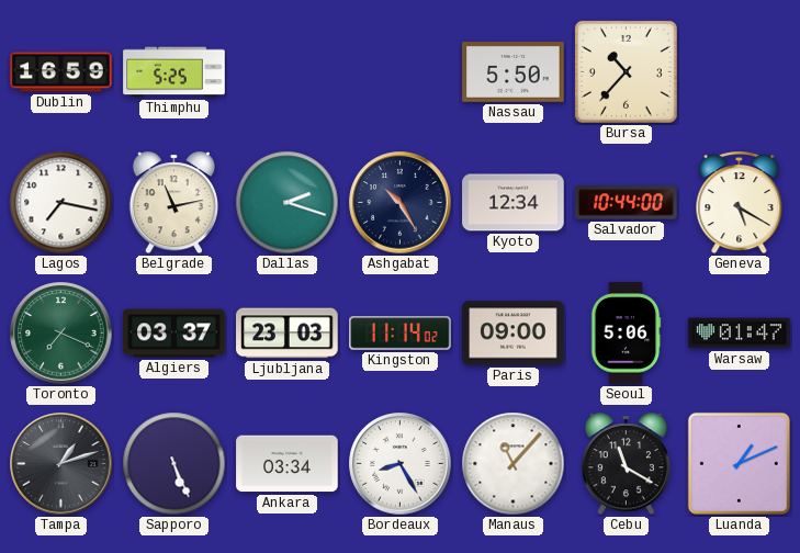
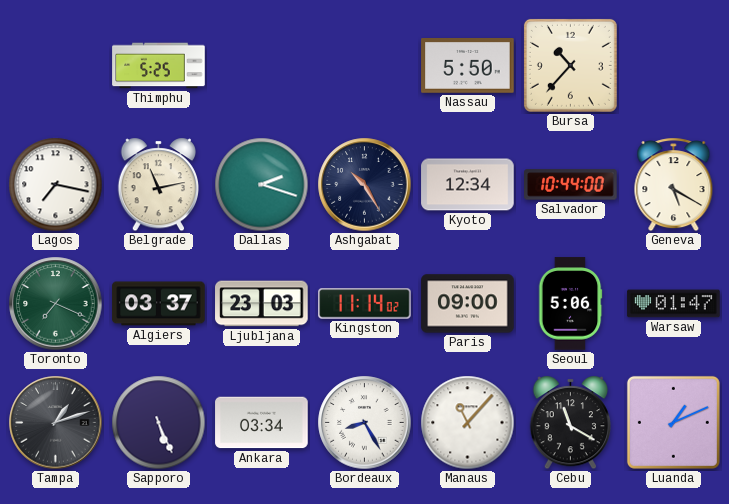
Dublin: 16:59 -> none
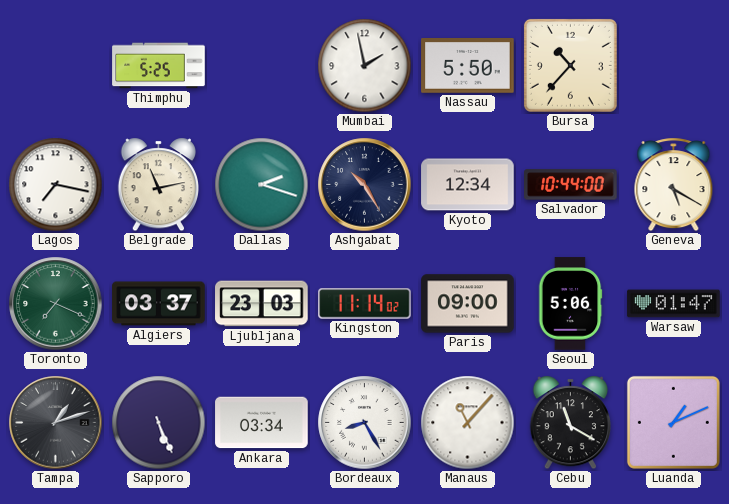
Mumbai: none -> 1:58
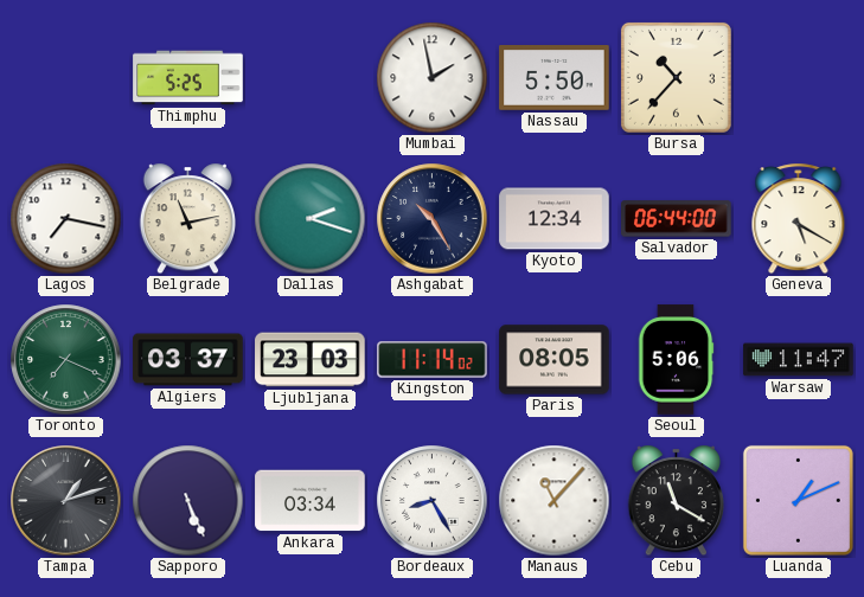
Salvador: 10:44 -> 06:44
Paris: 09:00 -> 08:05
Warsaw: 01:47 -> 11:47
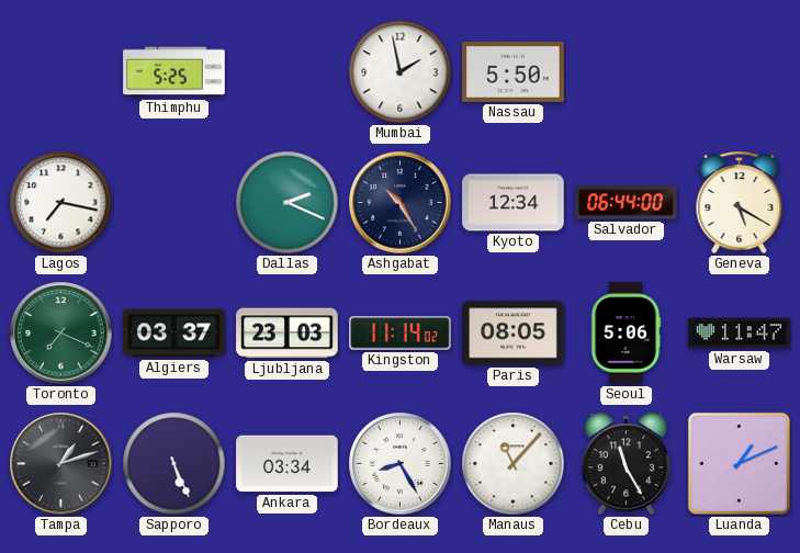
Bursa: 10:37 -> none
Belgrade: 11:13 -> none
Dallas: 2:18 -> 2:19
Cebu: 11:20 -> 11:25
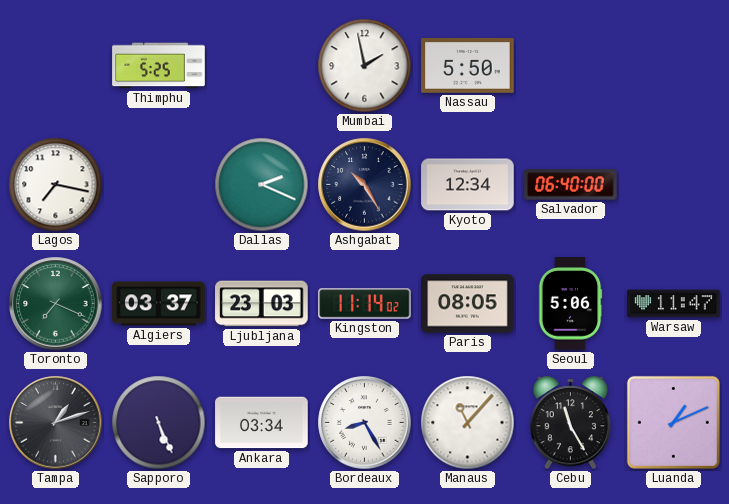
Salvador: 06:44 -> 06:40
Geneva: 5:20 -> none
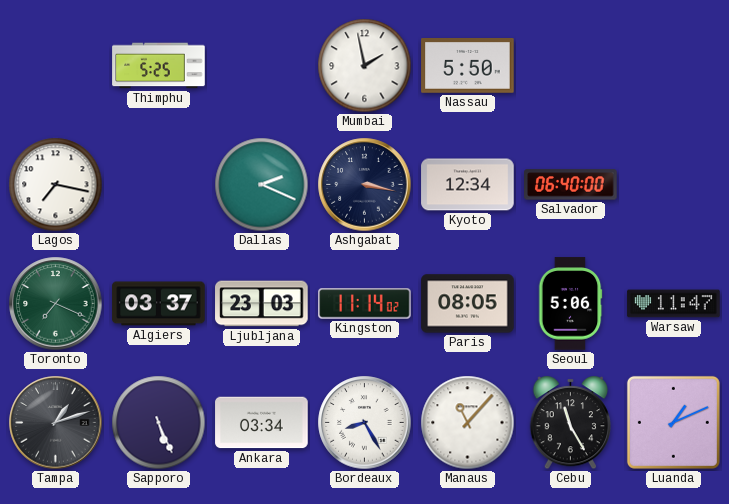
Ashgabat: 10:25 -> 3:17
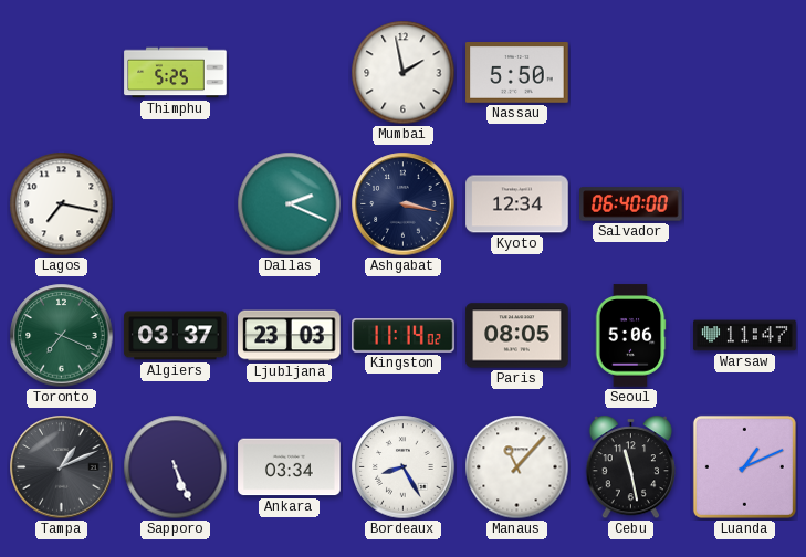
Tampa: 1:12 -> 1:11
Cebu: 11:25 -> 11:28
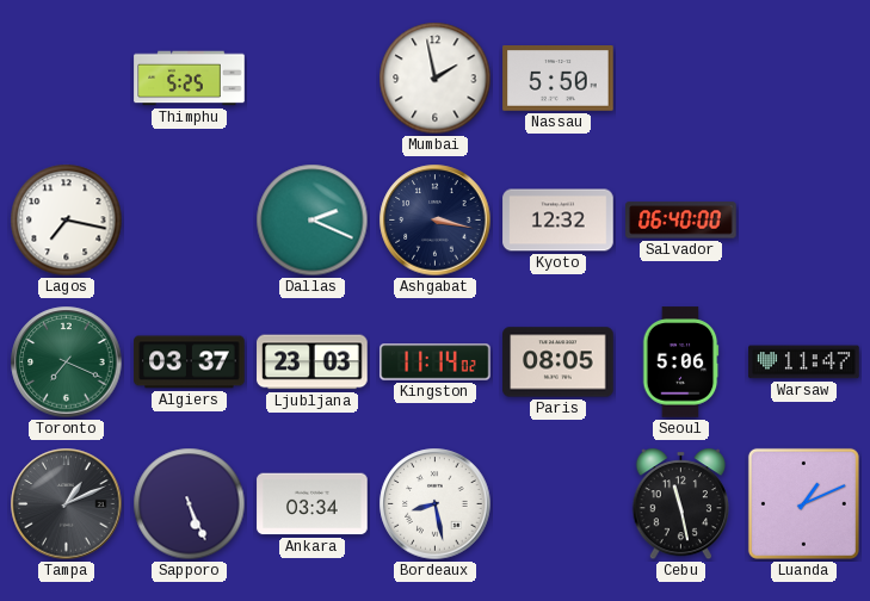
Kyoto: 12:34 -> 12:32
Bordeaux: 8:25 -> 8:28
Manaus: 11:07 -> none
